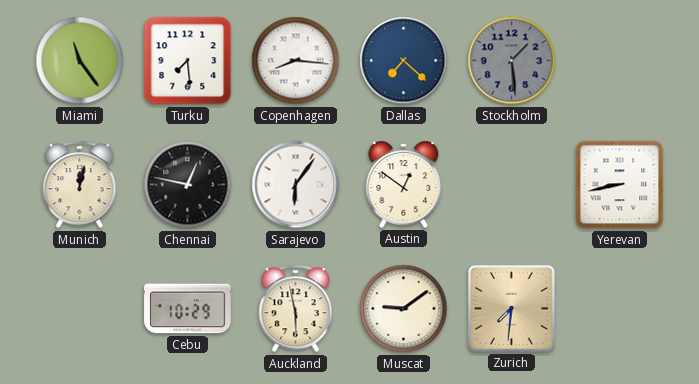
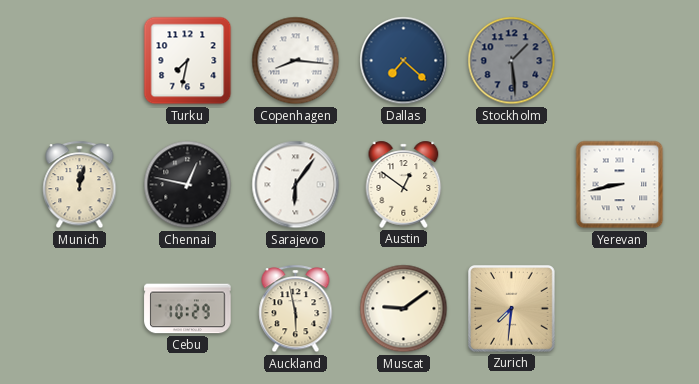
Miami: 11:24 -> none
Turku: 7:29 -> 7:32
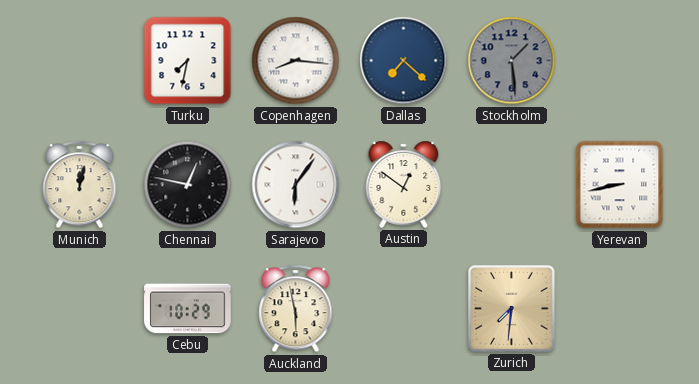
Muscat: 9:09 -> none
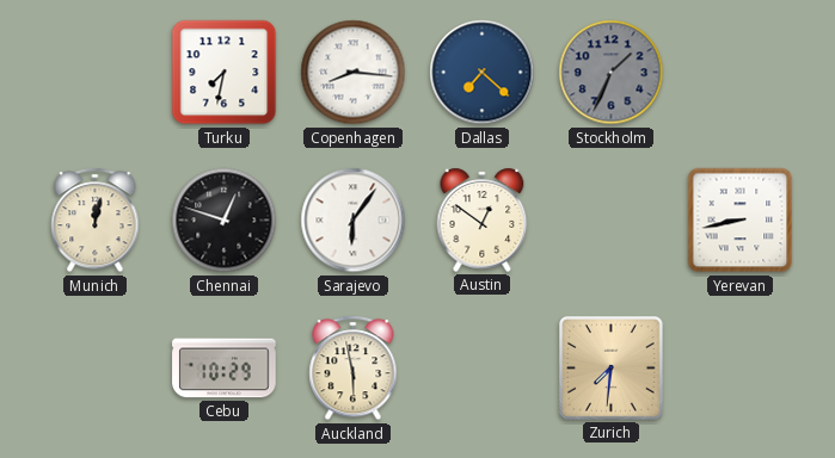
Stockholm: 1:29 -> 1:34
Chennai: 12:47 -> 12:48
